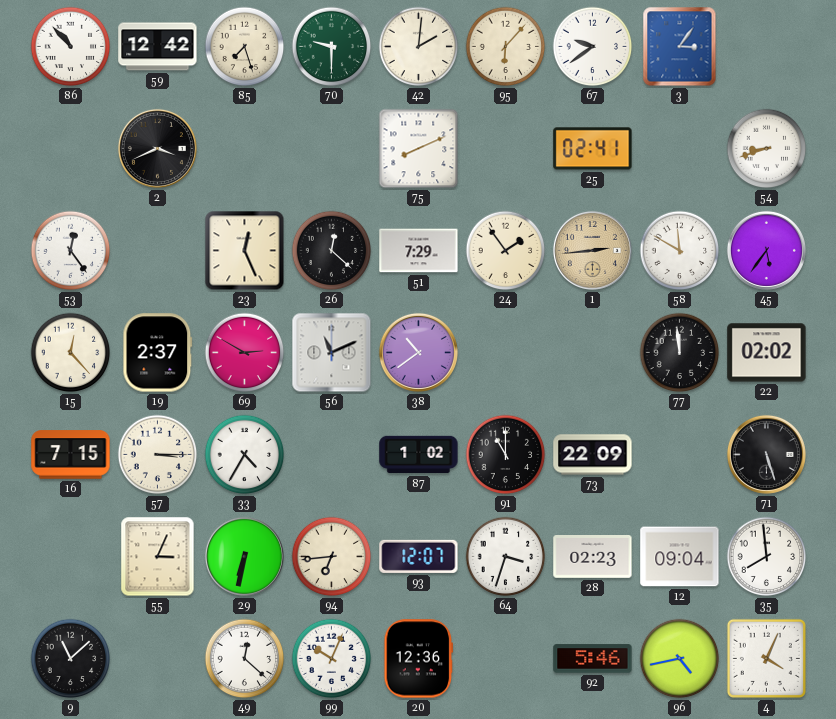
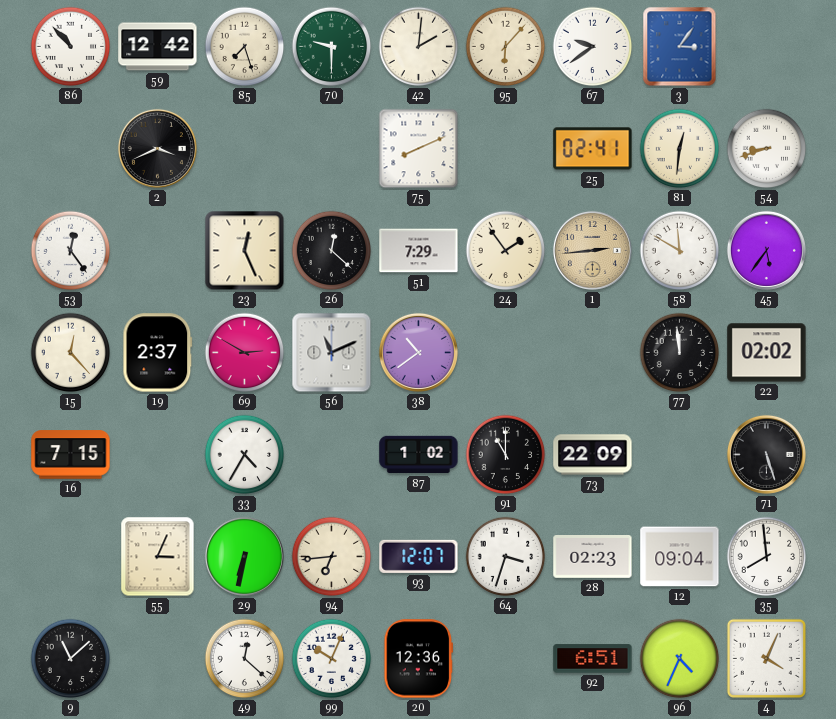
81: none -> 12:31
57: 3:15 -> none
92: 5:46 -> 6:51
96: 4:43 -> 4:34
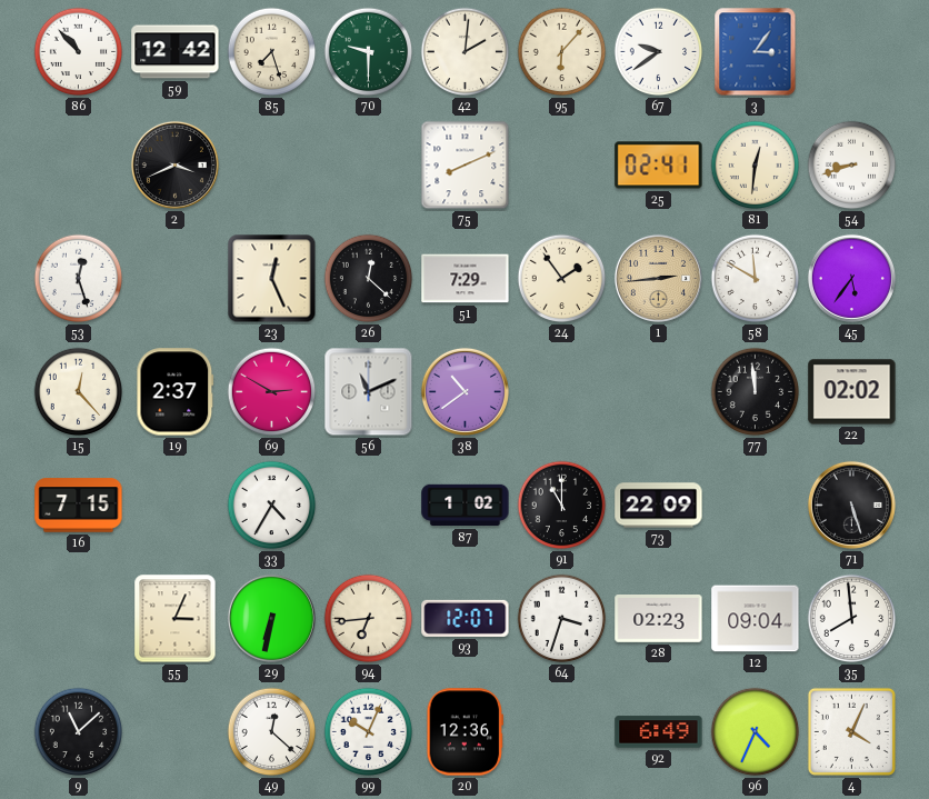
53: 12:24 -> 12:27
92: 6:51 -> 6:49
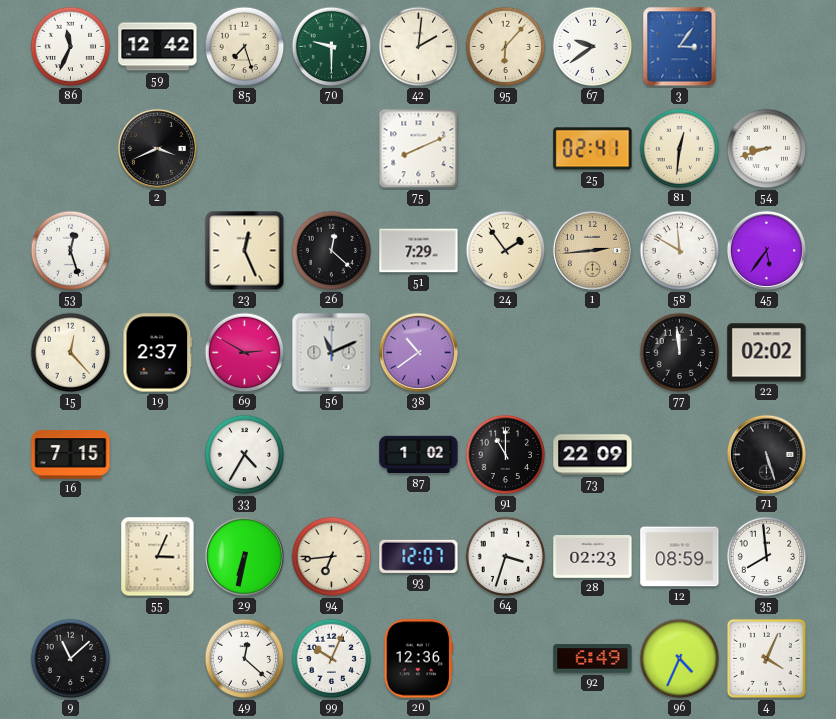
86: 10:53 -> 11:34
12: 09:04 -> 08:59
